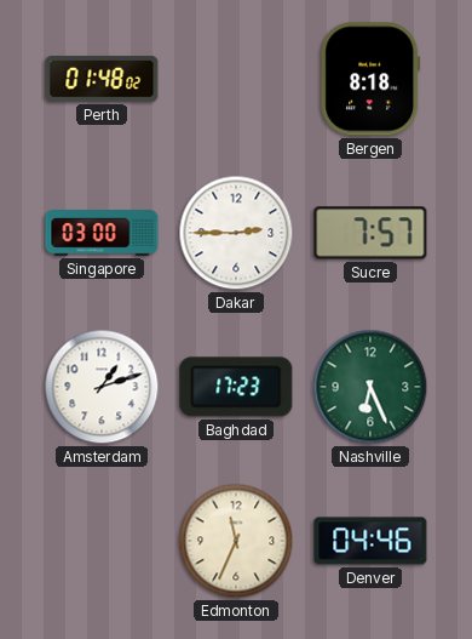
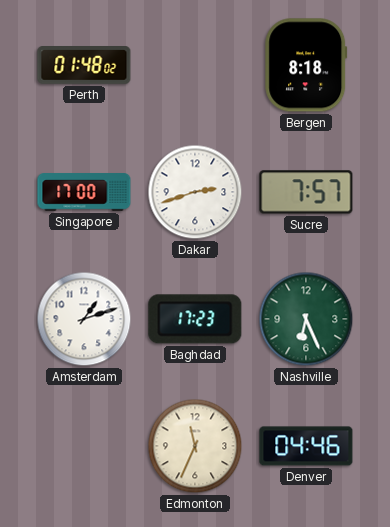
Singapore: 03:00 -> 17:00
Dakar: 2:45 -> 2:42
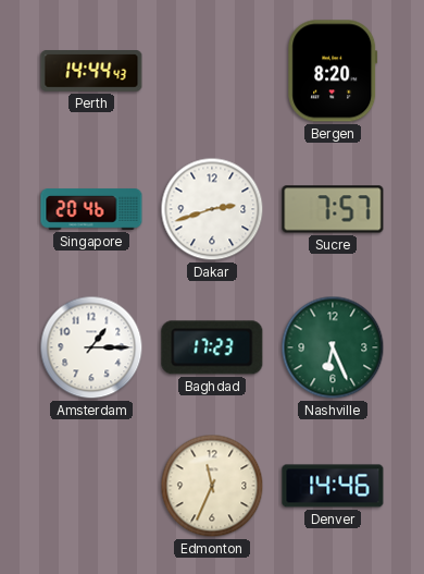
Perth: 01:48 -> 14:44
Bergen: 8:18 -> 8:20
Singapore: 17:00 -> 20:46
Amsterdam: 1:12 -> 1:15
Denver: 04:46 -> 14:46
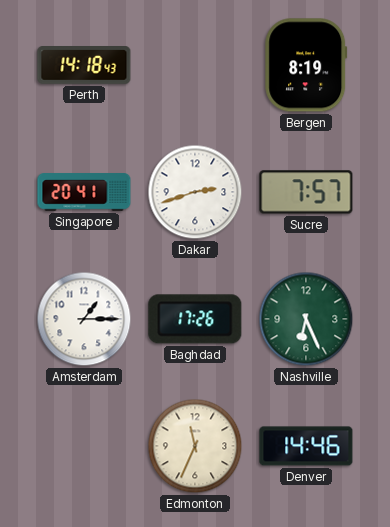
Perth: 14:44 -> 14:18
Bergen: 8:20 -> 8:19
Singapore: 20:46 -> 20:41
Baghdad: 17:23 -> 17:26
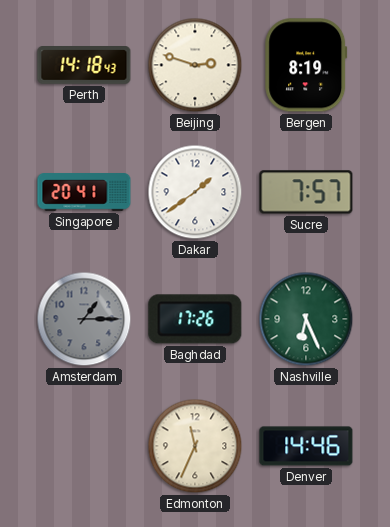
Beijing: none -> 2:48
Dakar: 2:42 -> 1:39
Amsterdam dial: white -> grey
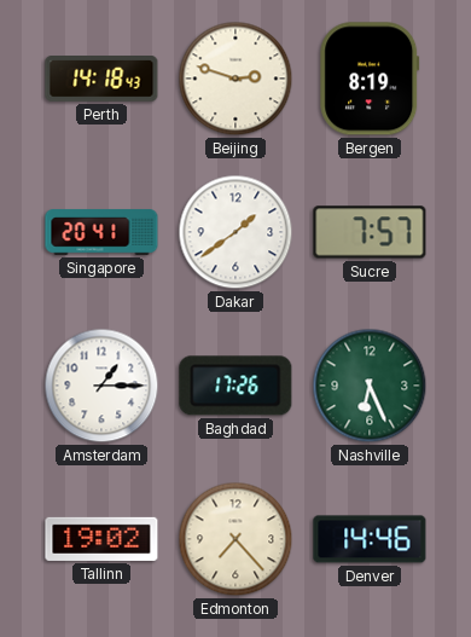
Amsterdam dial: grey -> white
Tallinn: none -> 19:02
Edmonton: 11:34 -> 7:23
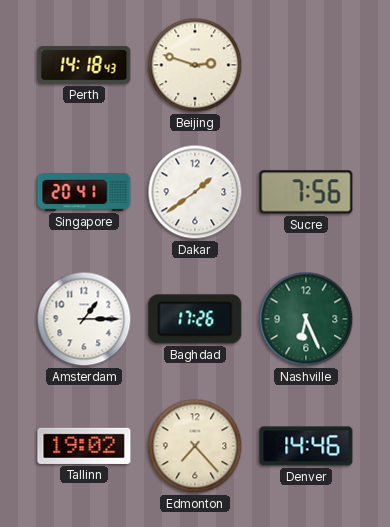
Bergen: 8:19 -> none
Sucre: 7:57 -> 7:56
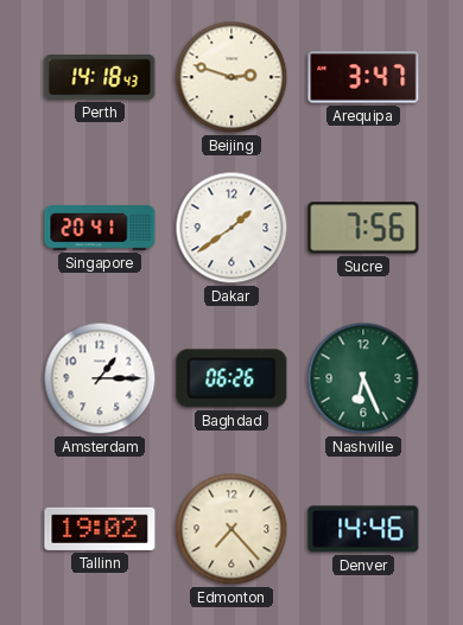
Arequipa: none -> 3:47
Baghdad: 17:26 -> 06:26
